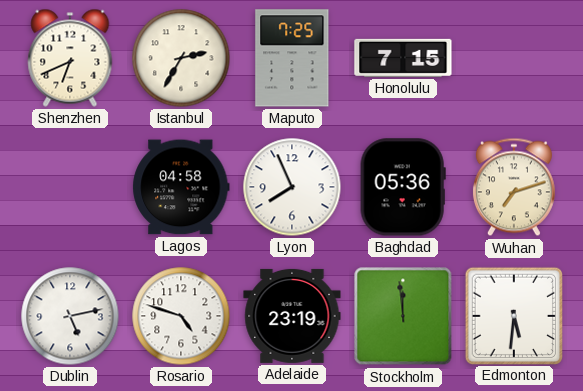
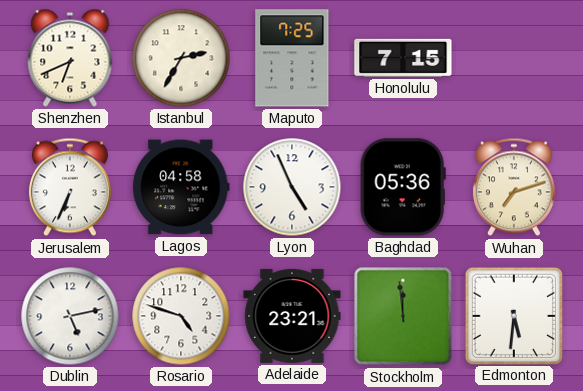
Jerusalem: none -> 6:34
Lyon: 7:56 -> 4:56
Adelaide: 23:19 -> 23:21
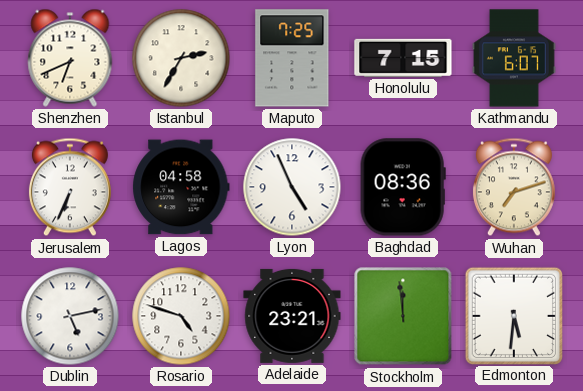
Kathmandu: none -> 6:07
Baghdad: 05:36 -> 08:36
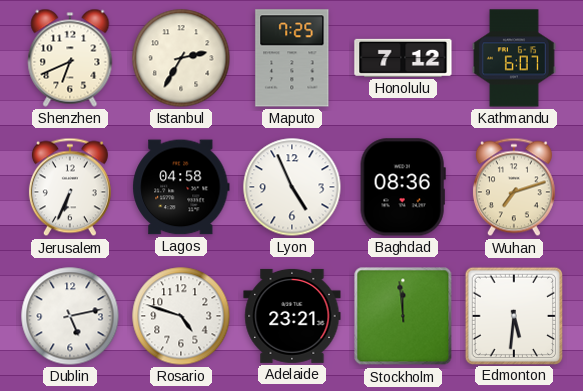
Honolulu: 7:15 -> 7:12
